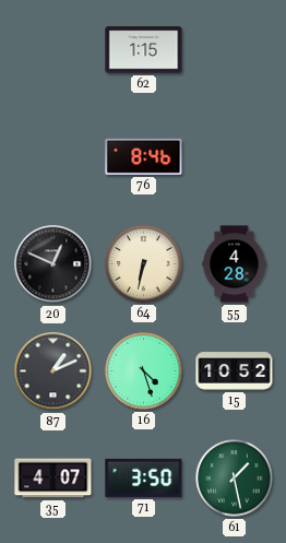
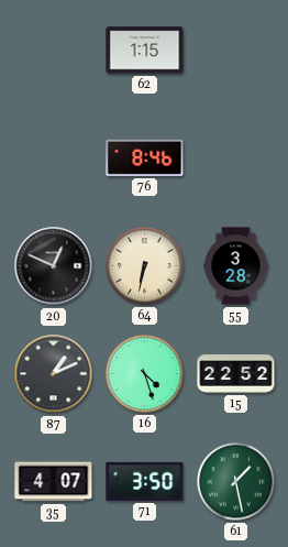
55: 4:28 -> 3:28
15: 10:52 -> 22:52
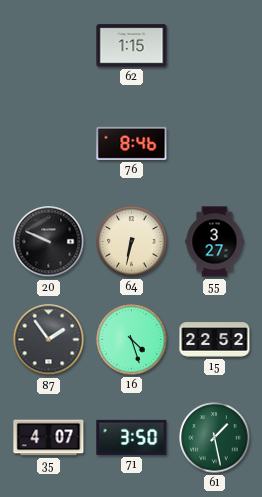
20: 12:49 -> 9:49
55: 3:28 -> 3:27
87: 1:11 -> 1:54
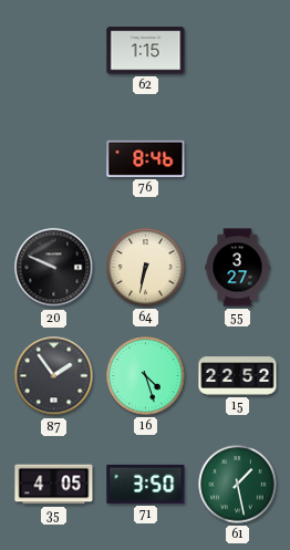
35: 4:07 -> 4:05
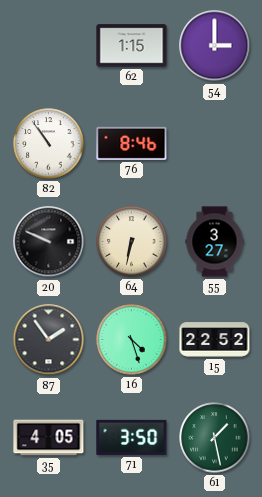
54: none -> 3:00
82: none -> 10:54
